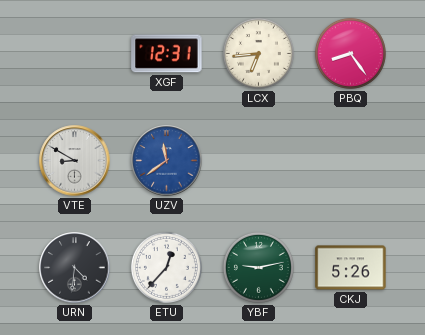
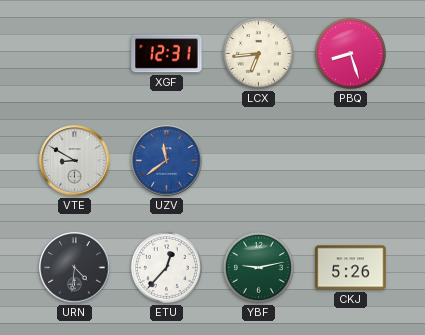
PBQ: 8:24 -> 8:27
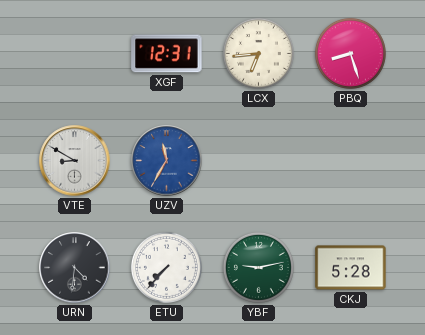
UZV: 11:39 -> 11:35
ETU: 12:37 -> 7:37
CKJ: 5:26 -> 5:28
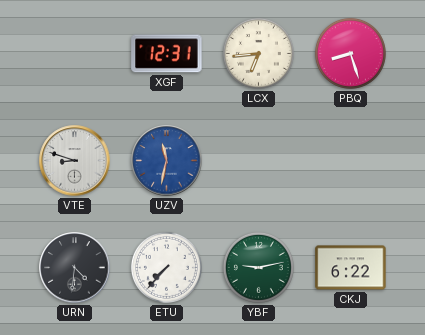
VTE: 8:50 -> 8:48
UZV: 11:35 -> 11:32
CKJ: 5:28 -> 6:22
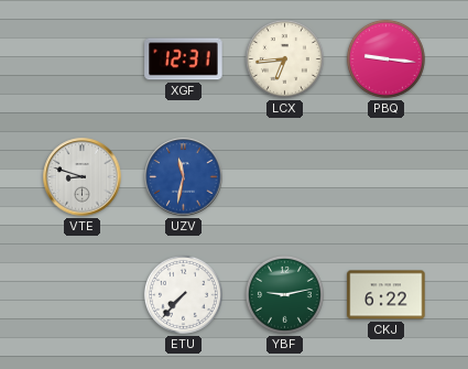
PBQ: 8:27 -> 9:16
URN: 4:31 -> none
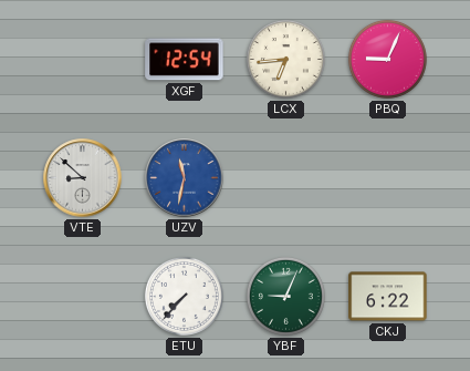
XGF: 12:31 -> 12:54
PBQ: 9:16 -> 9:04
VTE: 8:48 -> 8:52
YBF: 9:13 -> 9:04
